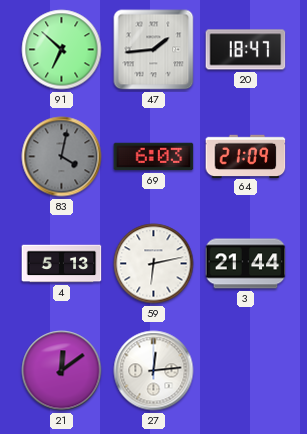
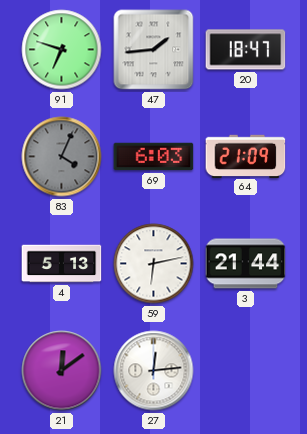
91: 6:52 -> 6:48
83: 4:02 -> 4:04
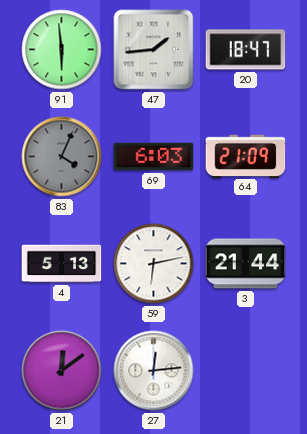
91: 6:48 -> 5:59
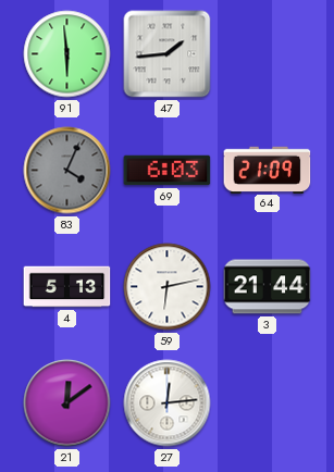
20: 18:47 -> none
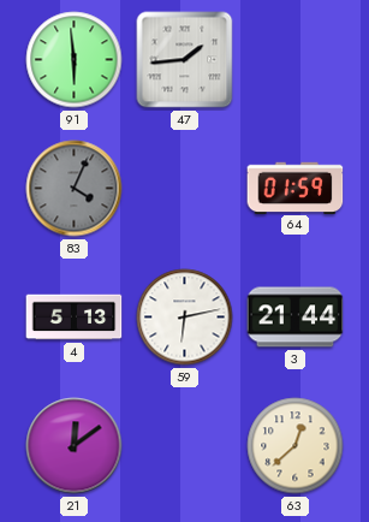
69: 6:03 -> none
64: 21:09 -> 01:59
27: 12:14 -> none
63: none -> 12:38
